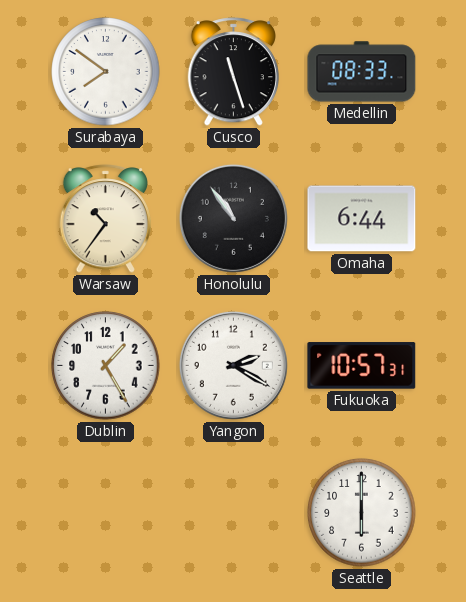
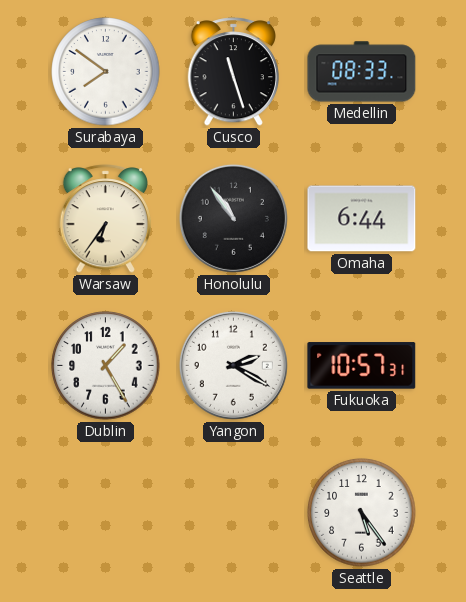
Warsaw: 10:36 -> 6:36
Seattle: 6:00 -> 5:24
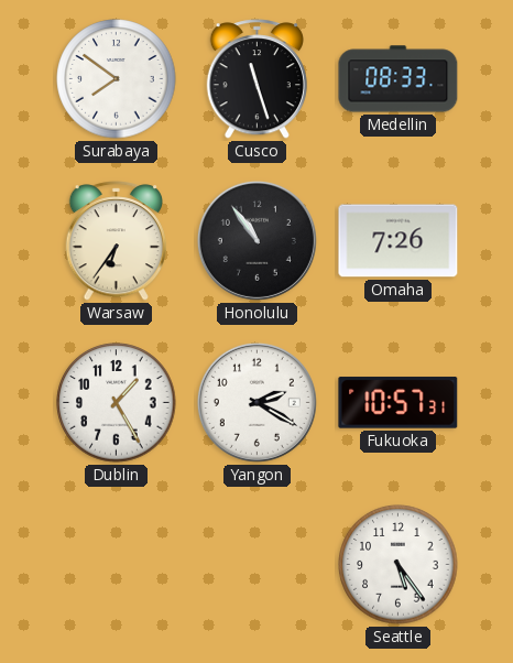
Omaha: 6:44 -> 7:26
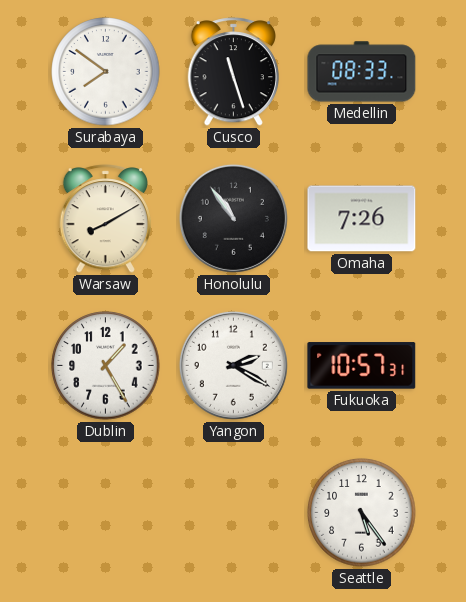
Warsaw: 6:36 -> 8:10
